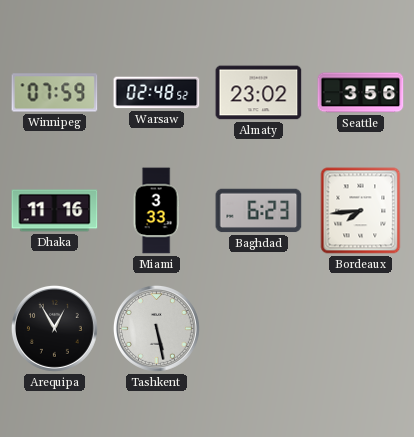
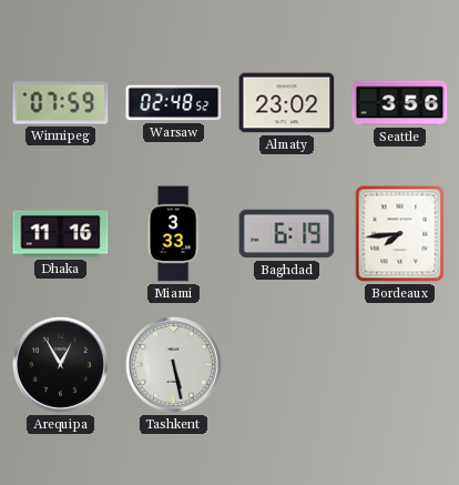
Baghdad: 6:23 -> 6:19
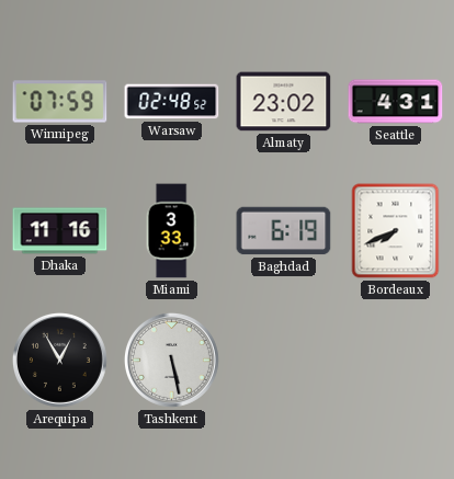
Seattle: 3:56 -> 4:31
Bordeaux: 7:44 -> 7:41
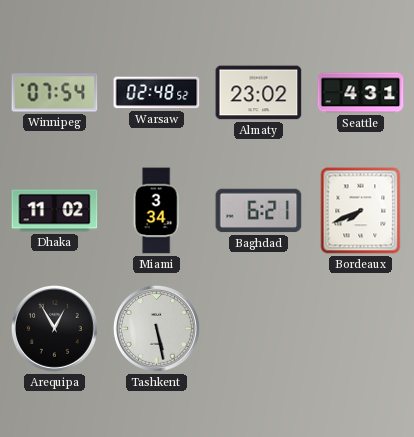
Winnipeg: 07:59 -> 07:54
Dhaka: 11:16 -> 11:02
Miami: 3:33 -> 3:34
Baghdad: 6:19 -> 6:21
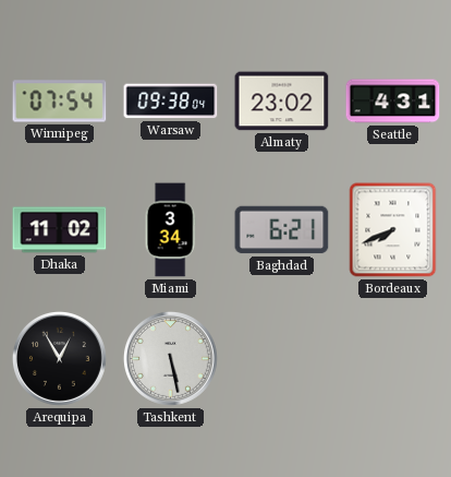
Warsaw: 02:48 -> 09:38
